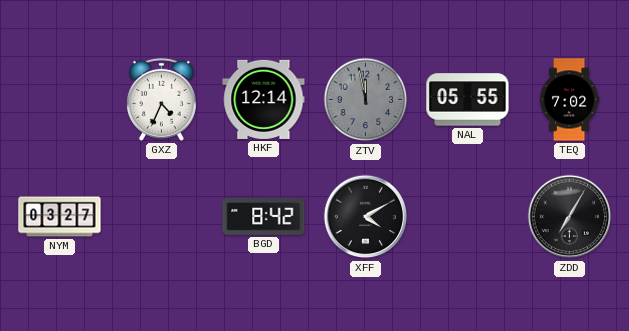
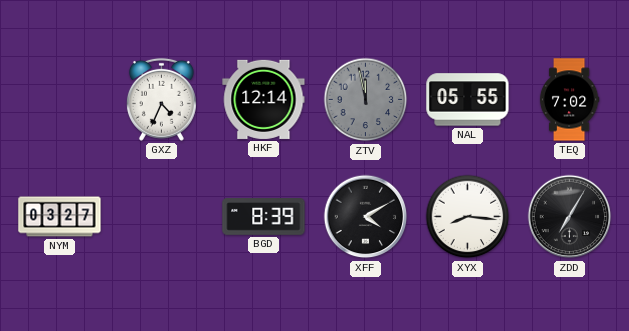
BGD: 8:42 -> 8:39
XYX: none -> 8:16
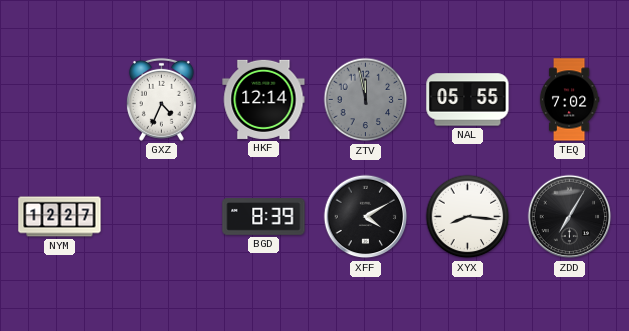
NYM: 03:27 -> 12:27
